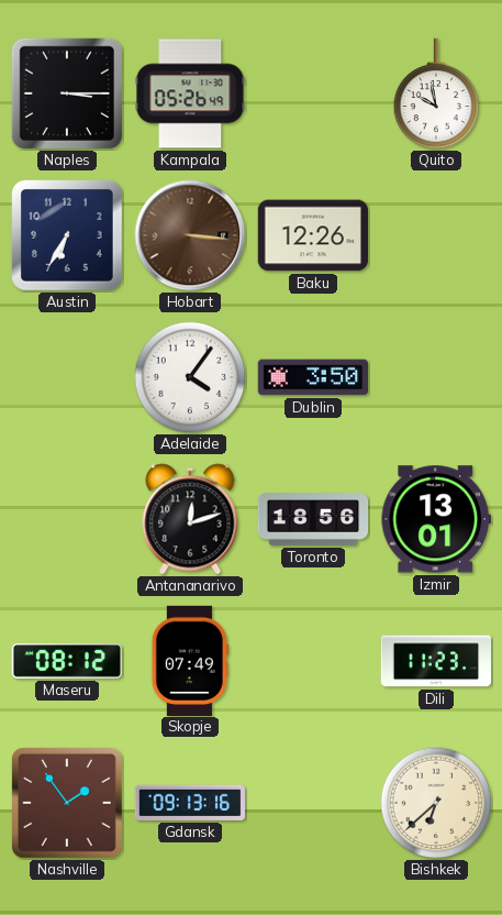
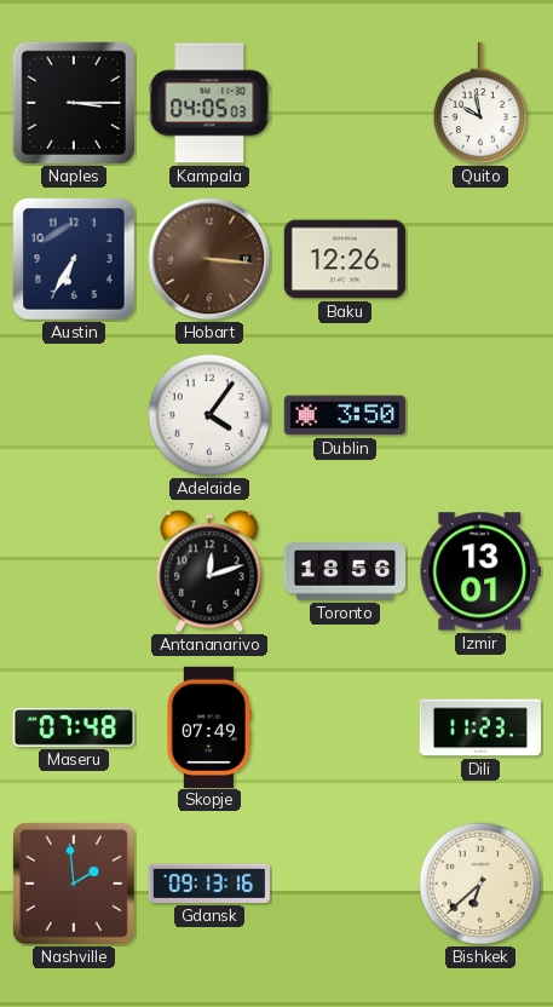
Kampala: 05:26 -> 04:05
Maseru: 08:12 -> 07:48
Nashville: 1:54 -> 1:59
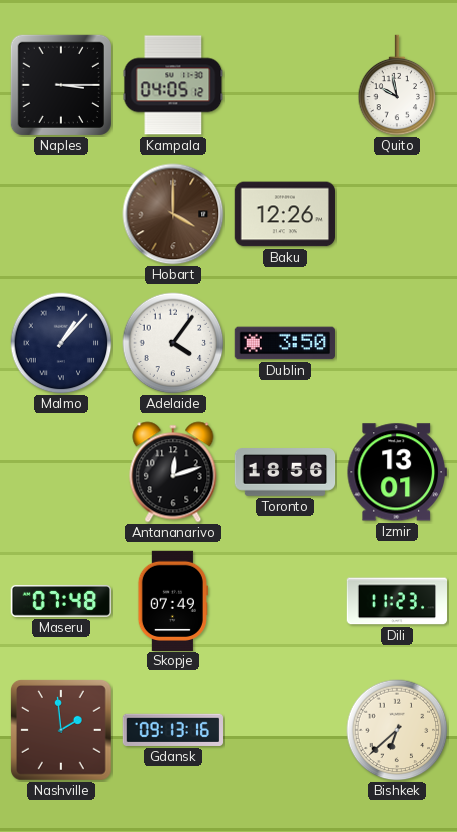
Kampala: 04:05:03 -> 04:05:12
Austin: 6:35 -> none
Hobart: 3:16 -> 4:00
Malmo: none -> 1:07
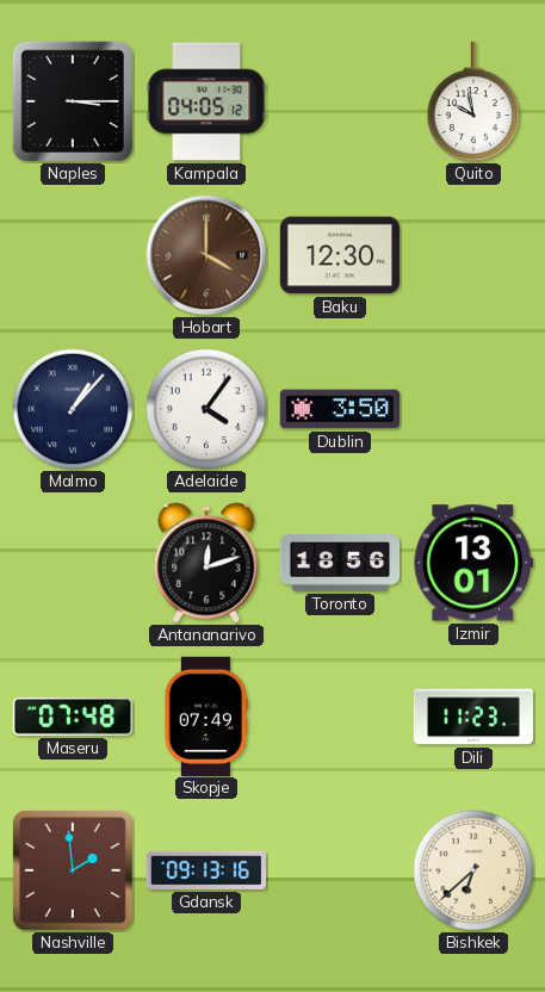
Baku: 12:26 -> 12:30
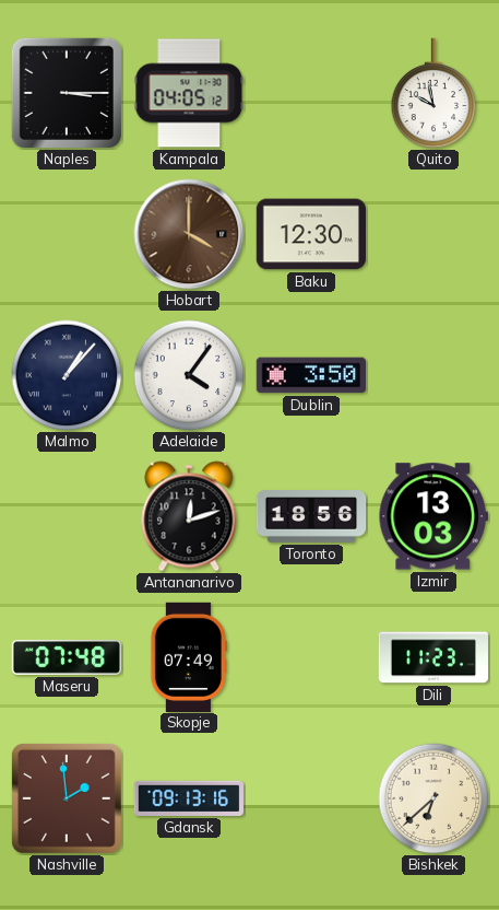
Izmir: 13:01 -> 13:03
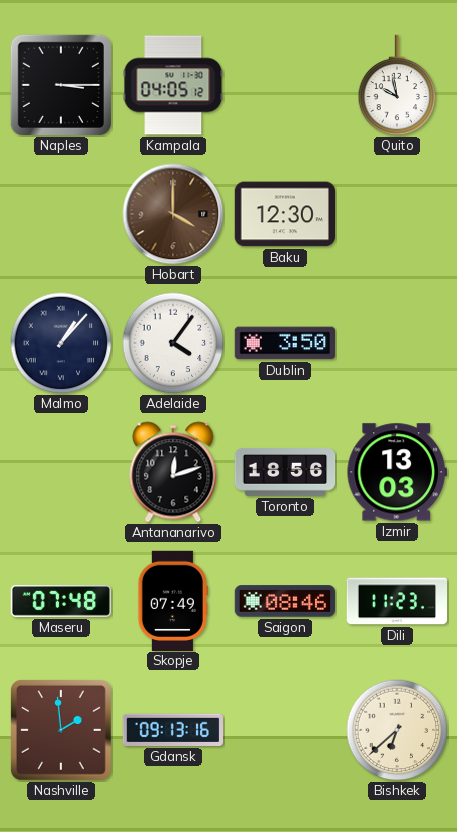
Saigon: none -> 08:46
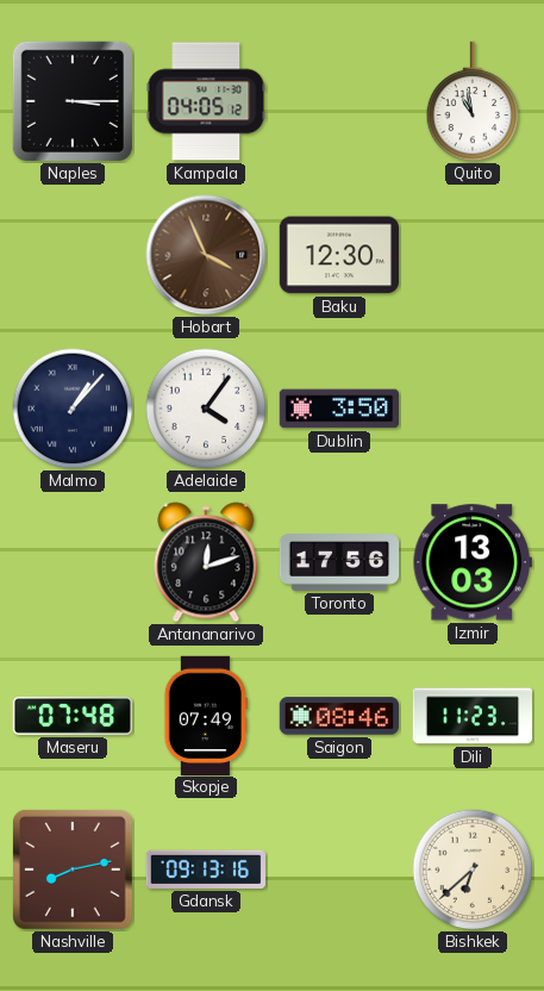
Quito: 9:58 -> 10:58
Hobart: 4:00 -> 3:56
Toronto: 18:56 -> 17:56
Nashville: 1:59 -> 8:13
